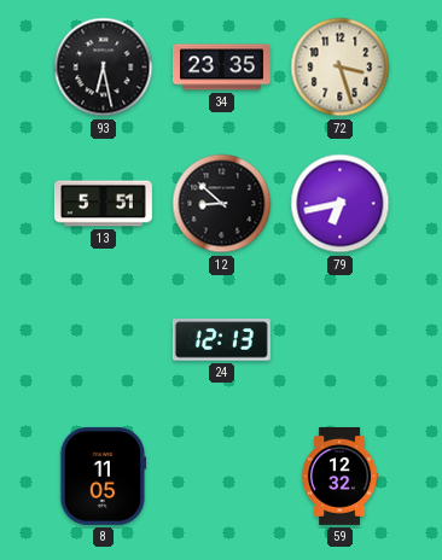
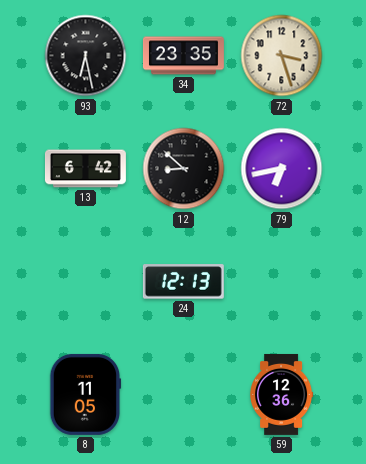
13: 5:51 -> 6:42
59: 12:32 -> 12:36
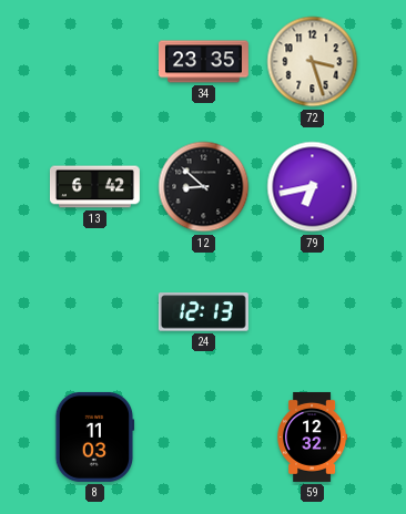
93: 6:28 -> none
8: 11:05 -> 11:03
59: 12:36 -> 12:32
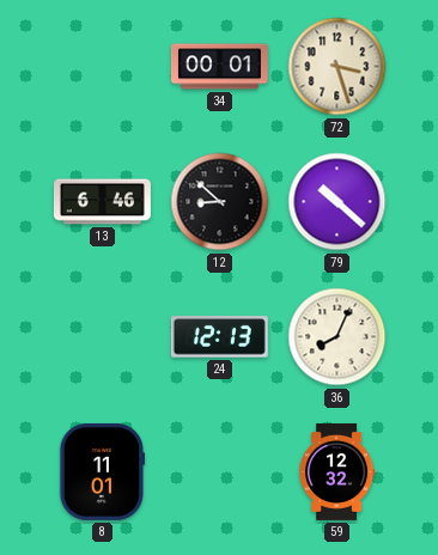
34: 23:35 -> 00:01
13: 6:42 -> 6:46
79: 6:43 -> 10:22
36: none -> 8:04
8: 11:03 -> 11:01
